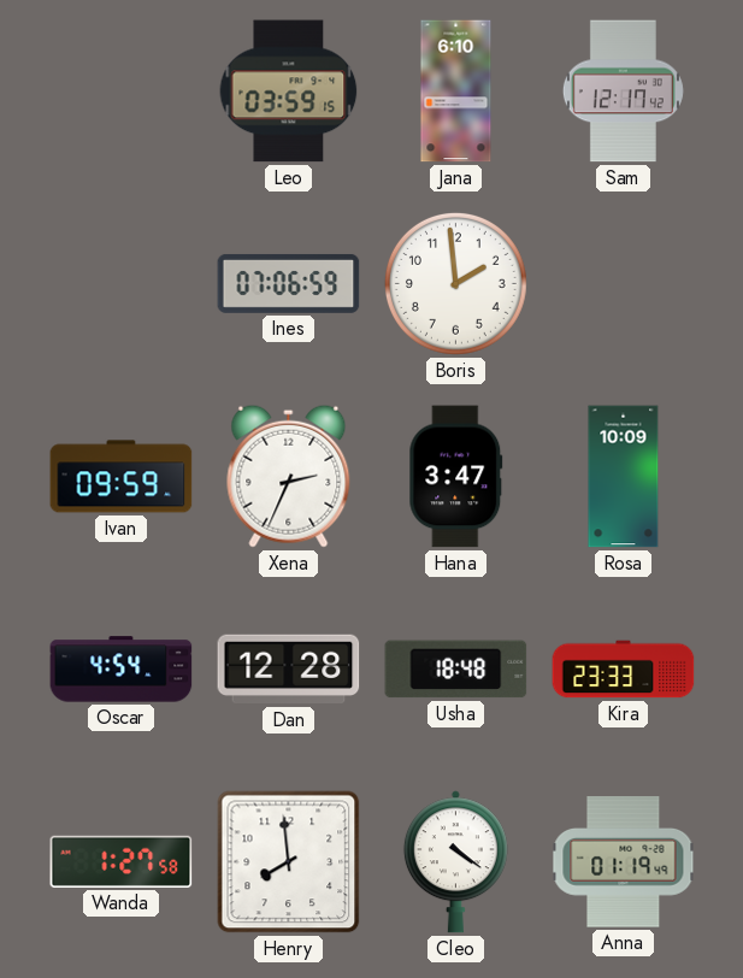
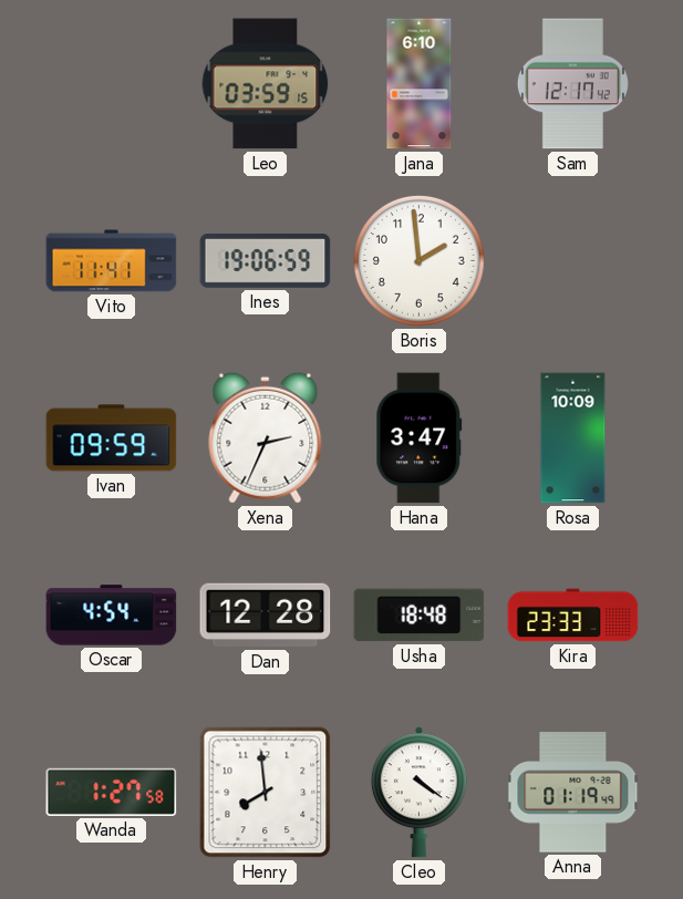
Vito: none -> 11:41
Ines: 07:06 -> 19:06
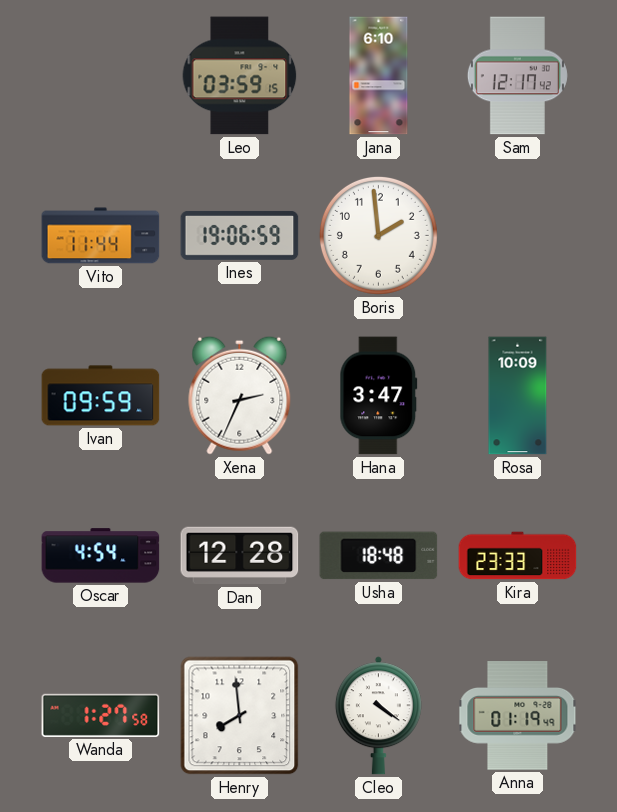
Vito: 11:41 -> 11:44
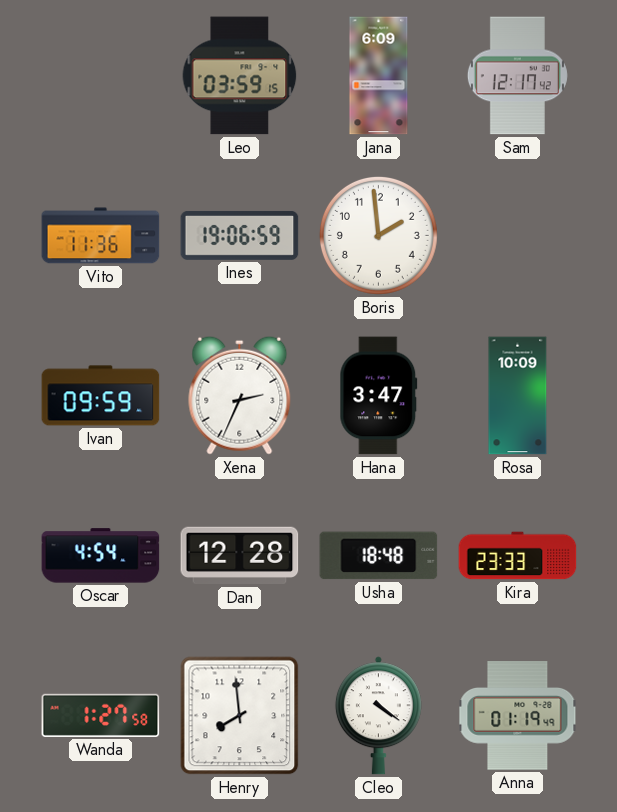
Jana: 6:10 -> 6:09
Vito: 11:44 -> 11:36
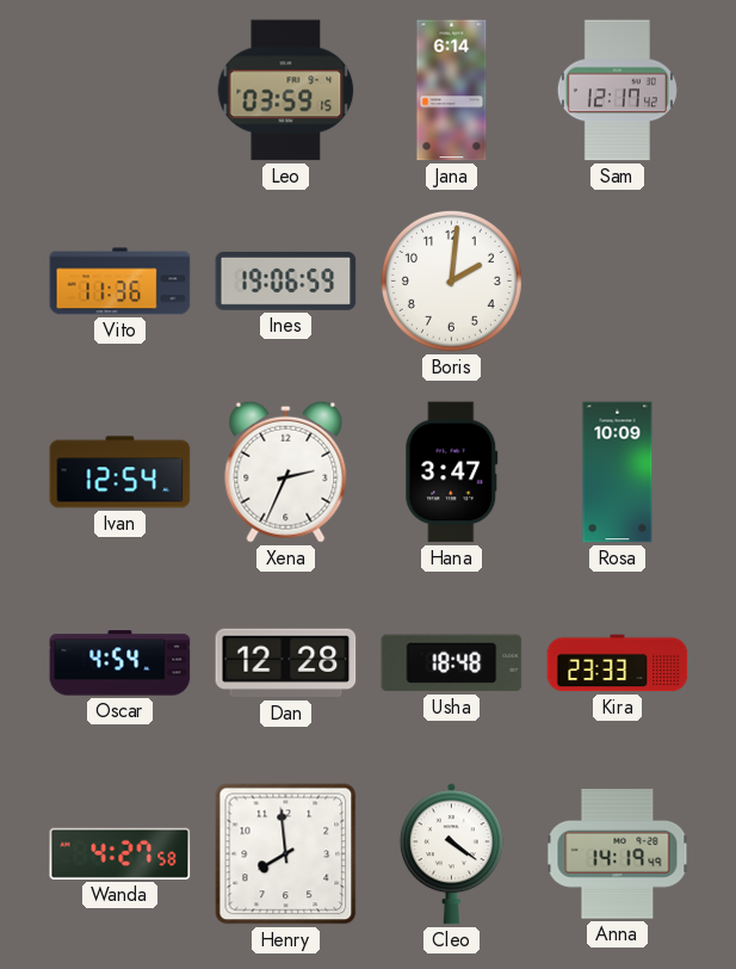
Jana: 6:09 -> 6:14
Boris: 1:59 -> 2:01
Ivan: 09:59 -> 12:54
Wanda: 1:27 -> 4:27
Anna: 01:19 -> 14:19
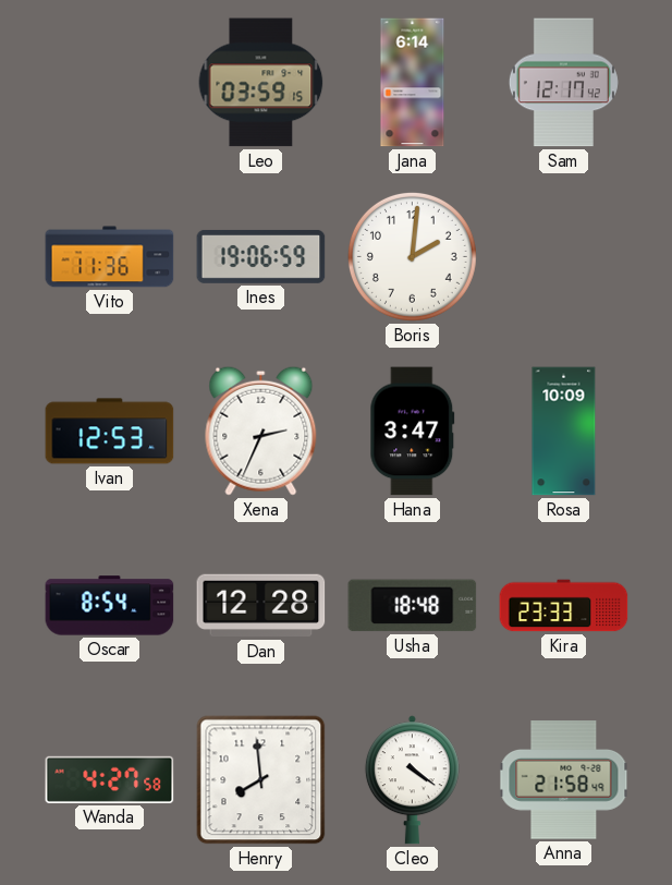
Ivan: 12:54 -> 12:53
Oscar: 4:54 -> 8:54
Anna: 14:19 -> 21:58
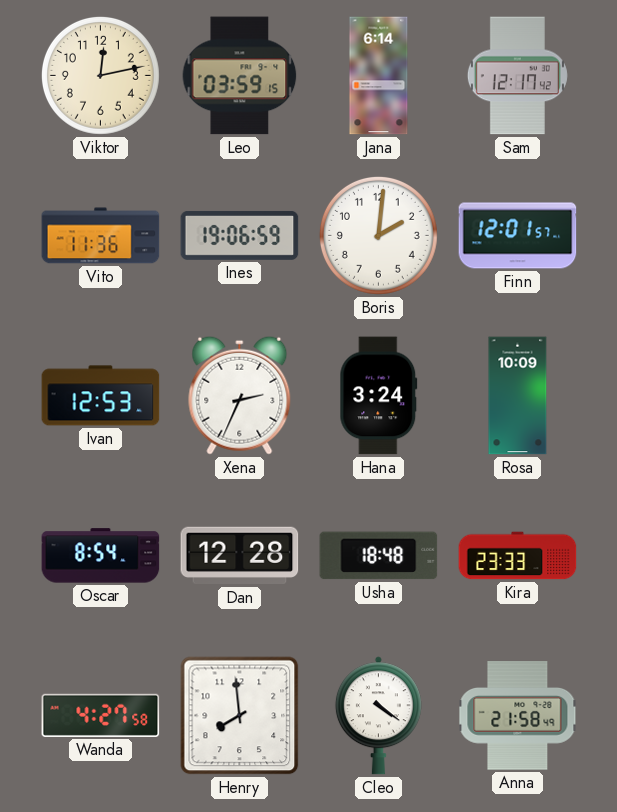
Viktor: none -> 12:13
Finn: none -> 12:01
Hana: 3:47 -> 3:24
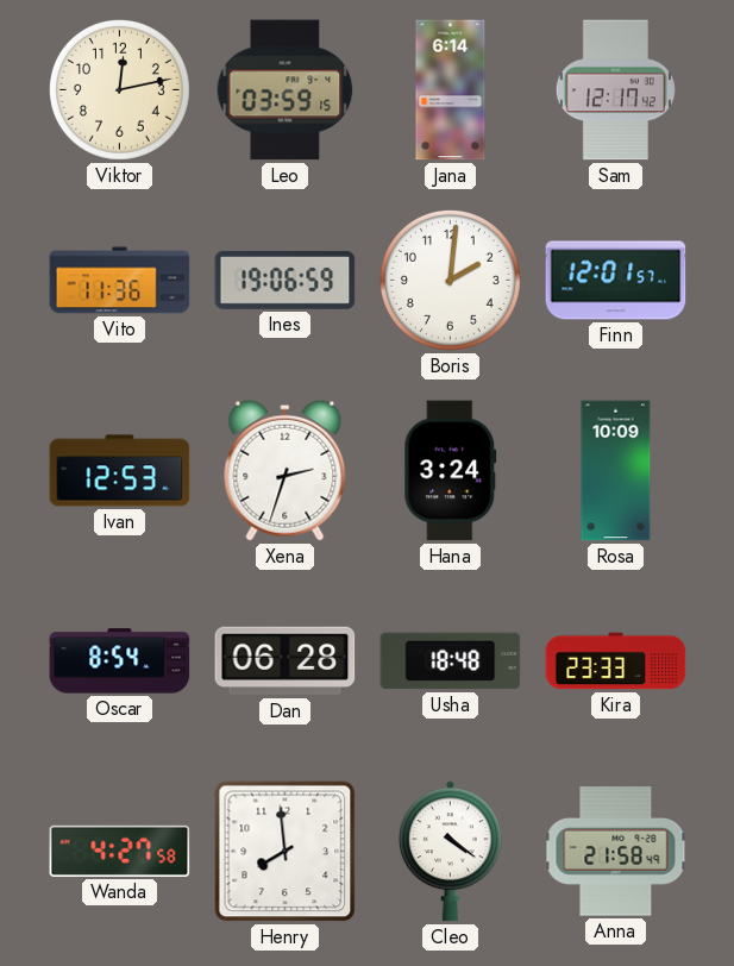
Xena: 2:34 -> 2:33
Dan: 12:28 -> 06:28
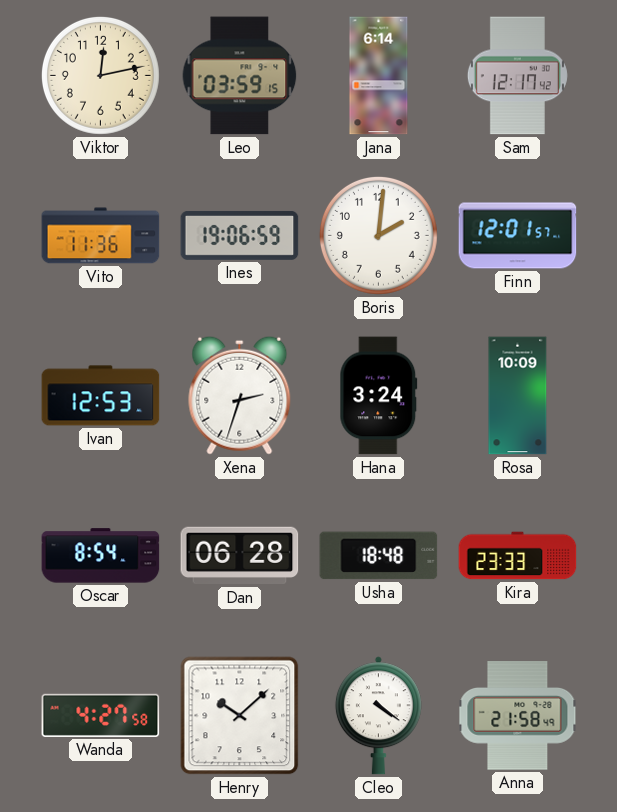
Henry: 7:59 -> 10:08
